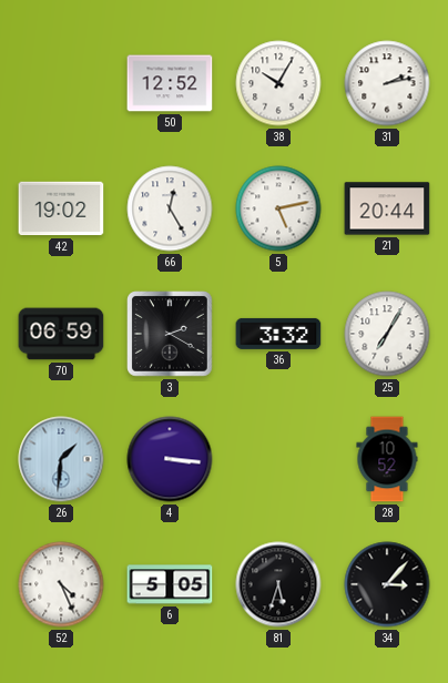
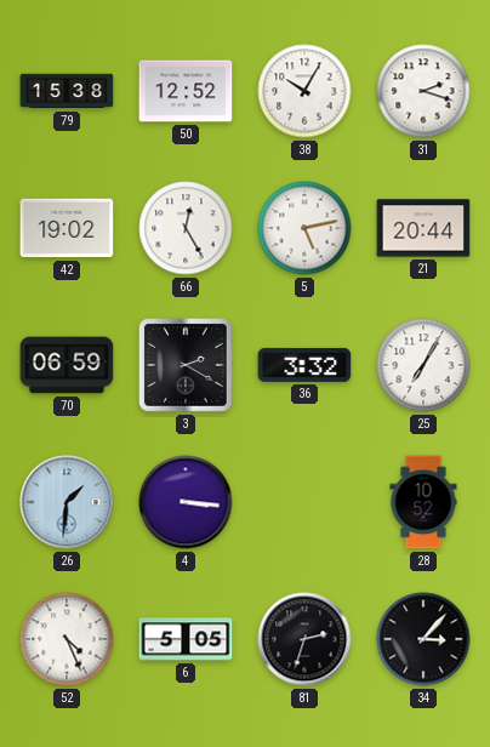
79: none -> 15:38
31: 2:13 -> 2:18
81: 5:33 -> 2:33
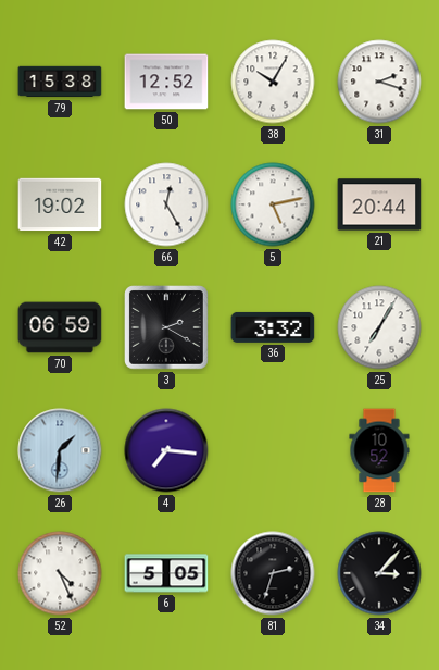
4: 3:16 -> 7:16
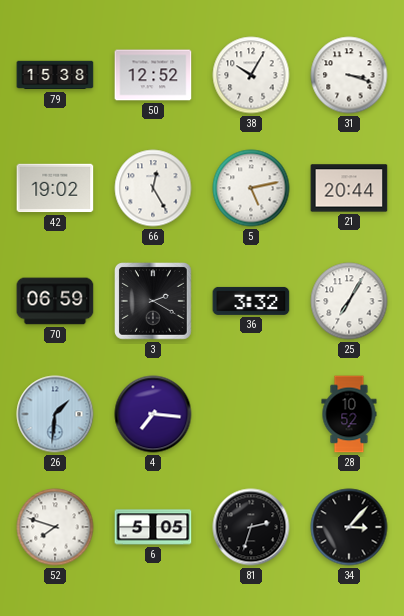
31: 2:18 -> 3:18
52: 4:26 -> 7:48
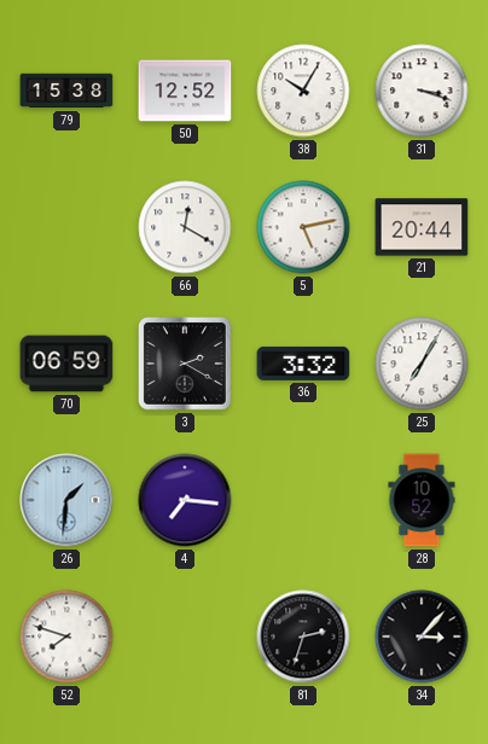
42: 19:02 -> none
66: 12:25 -> 12:20
6: 5:05 -> none
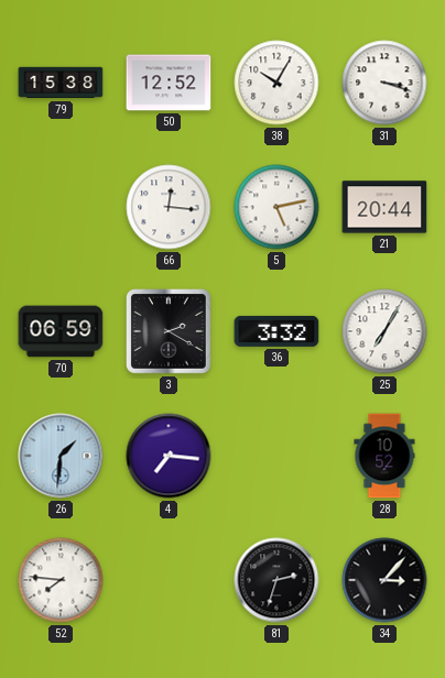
66: 12:20 -> 12:16
52: 7:48 -> 7:46
